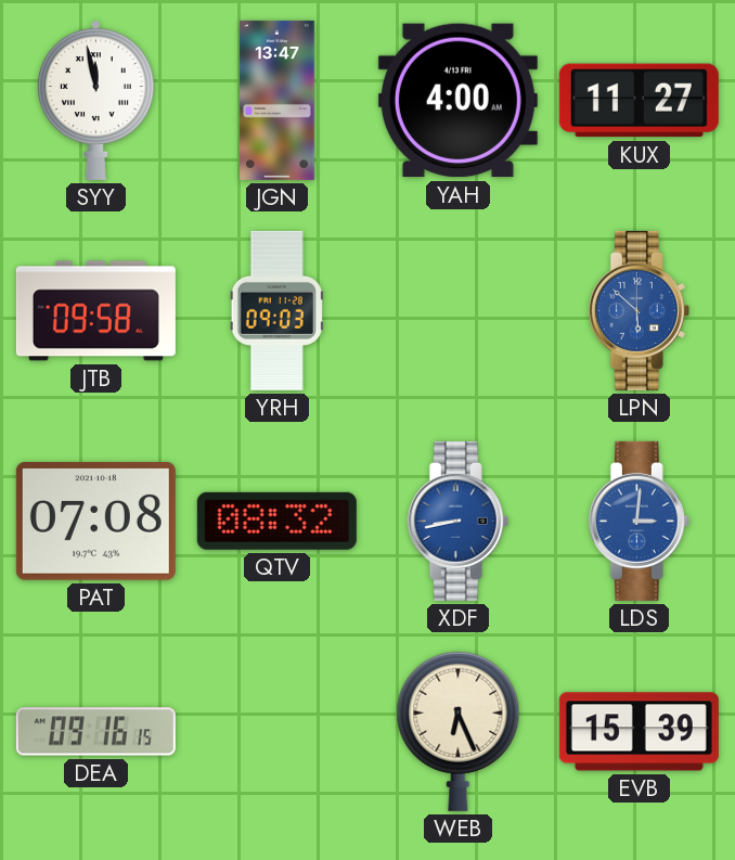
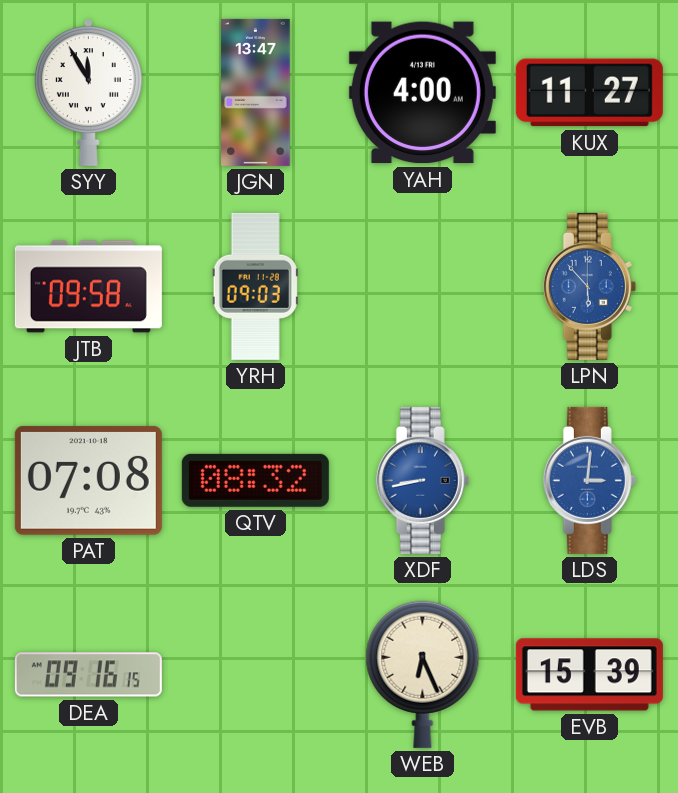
SYY: 11:58 -> 11:55
LPN: 5:52 -> 5:53
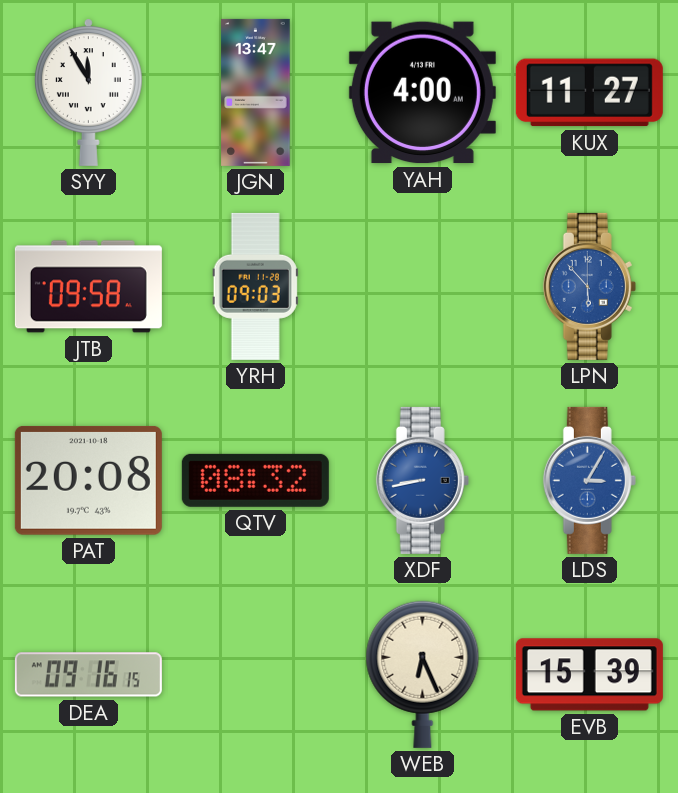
PAT: 07:08 -> 20:08
LDS: 3:01 -> 3:05
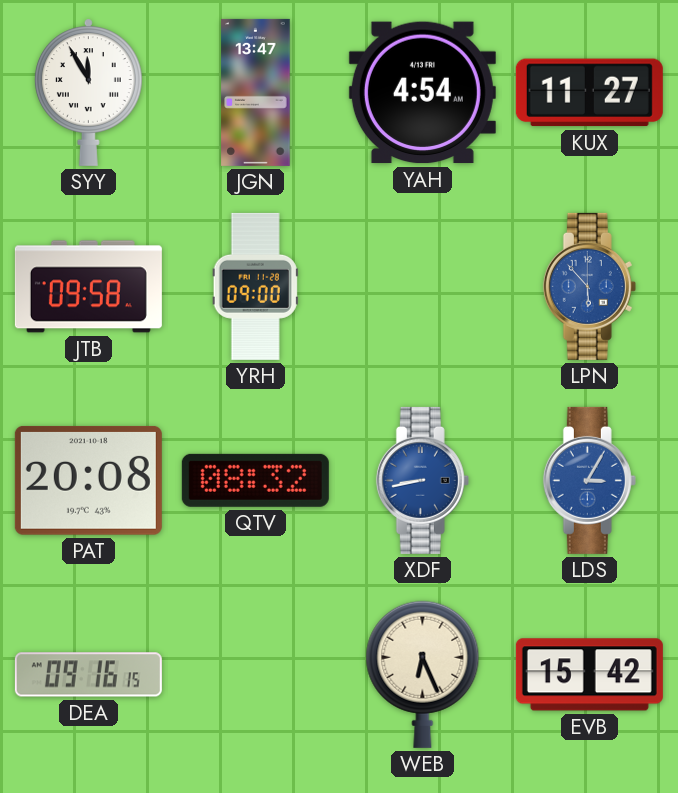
YAH: 4:00 -> 4:54
YRH: 09:03 -> 09:00
EVB: 15:39 -> 15:42
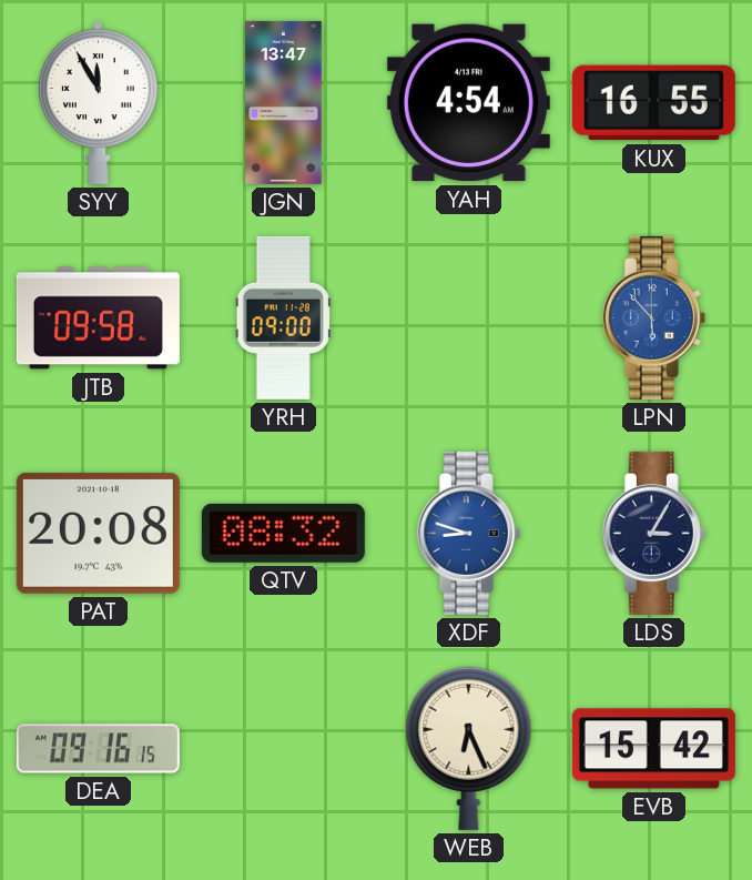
KUX: 11:27 -> 16:55
XDF: 8:43 -> 8:48
LDS dial: blue -> navy
